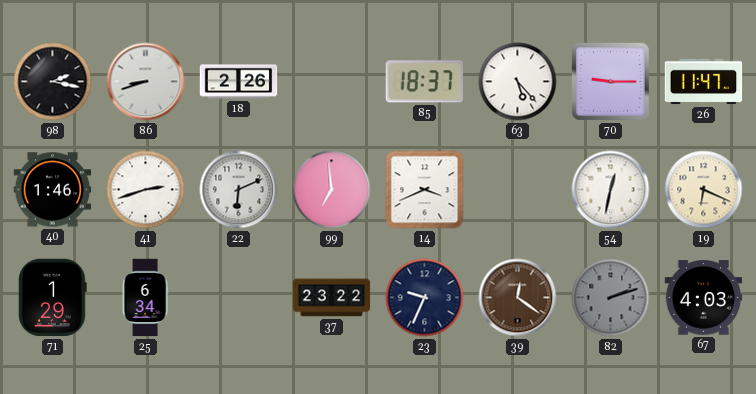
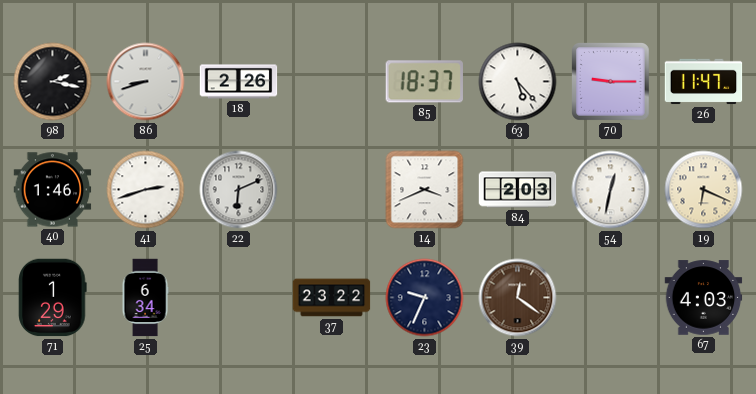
99: 6:59 -> none
84: none -> 2:03
82: 2:12 -> none
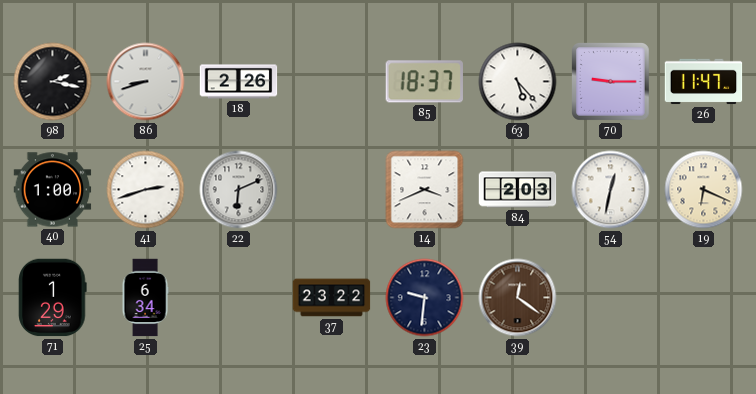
40: 1:46 -> 1:00
23: 9:34 -> 9:31
67: 4:03 -> none
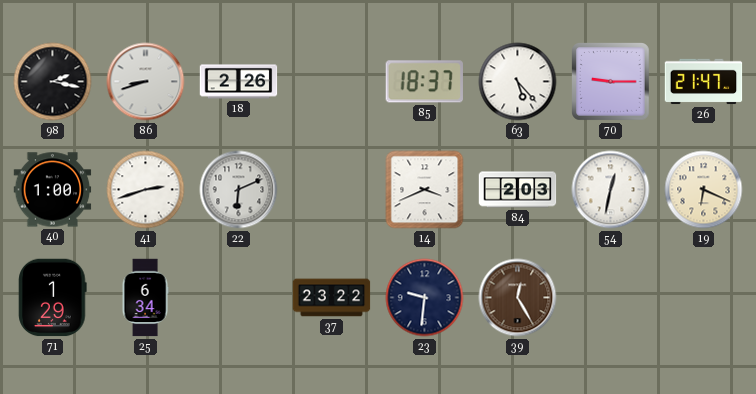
26: 11:47 -> 21:47
39: 12:21 -> 12:25
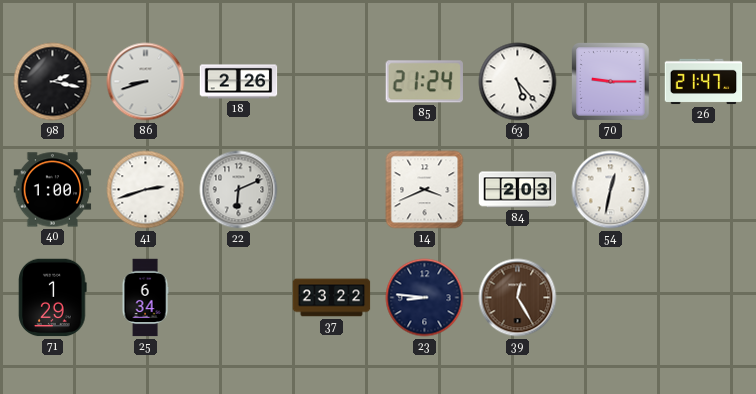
85: 18:37 -> 21:24
19: 6:19 -> none
23: 9:31 -> 8:46
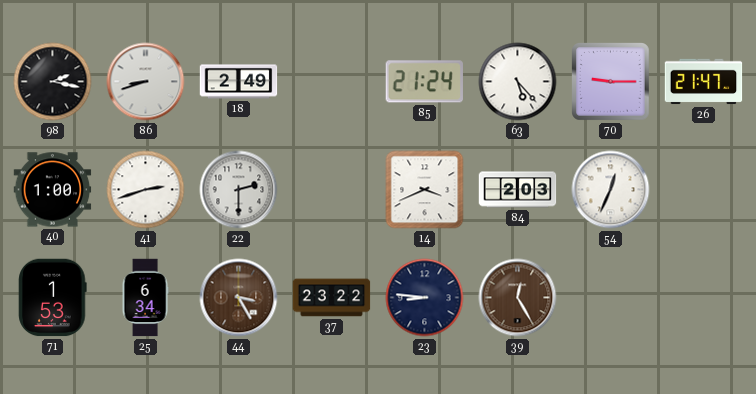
18: 2:26 -> 2:49
22: 6:11 -> 2:30
54: 12:32 -> 12:34
71: 1:29 -> 1:53
44: none -> 3:25
